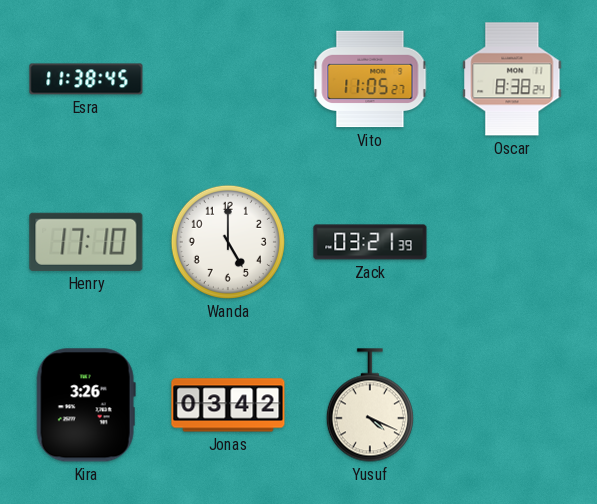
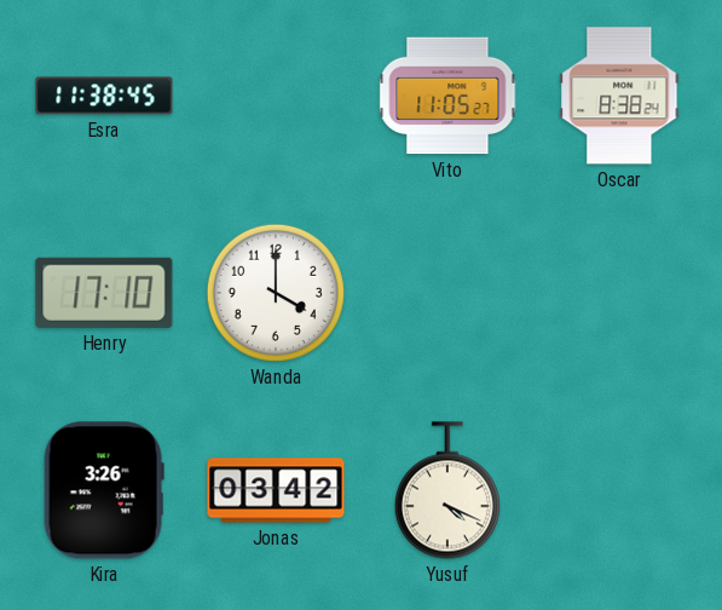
Wanda: 5:00 -> 4:00
Zack: 03:21 -> none
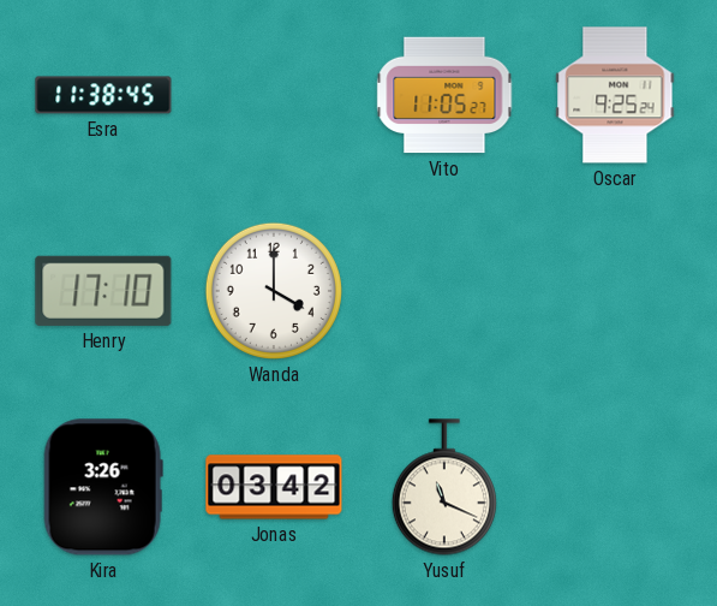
Oscar: 8:38 -> 9:25
Yusuf: 4:19 -> 11:19
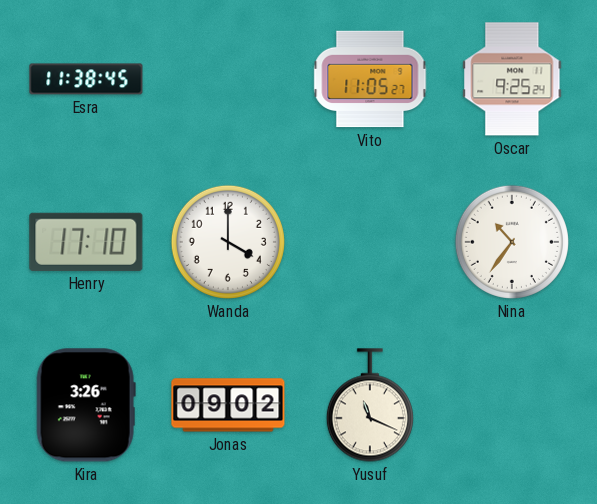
Nina: none -> 10:36
Jonas: 03:42 -> 09:02
